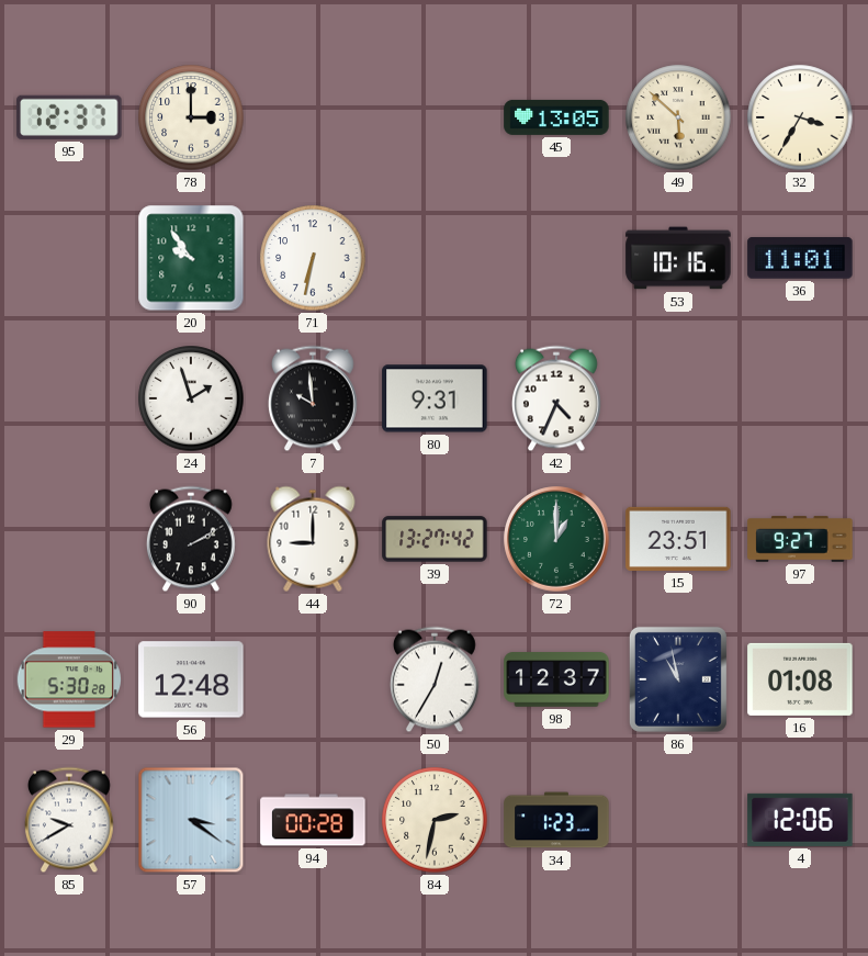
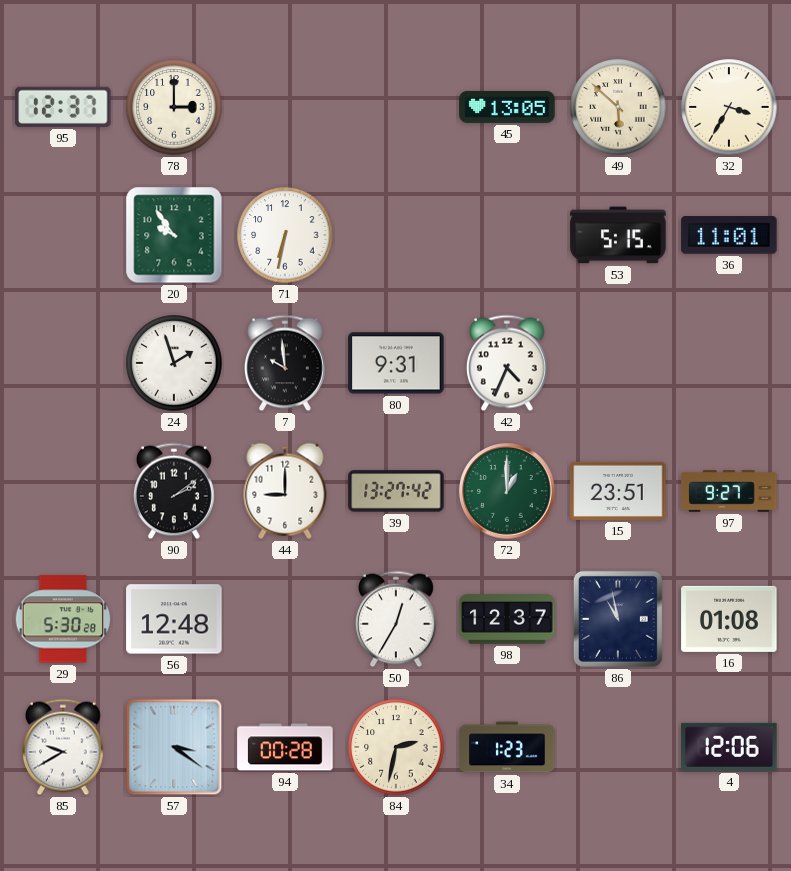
53: 10:16 -> 5:15
90: 2:10 -> 2:09
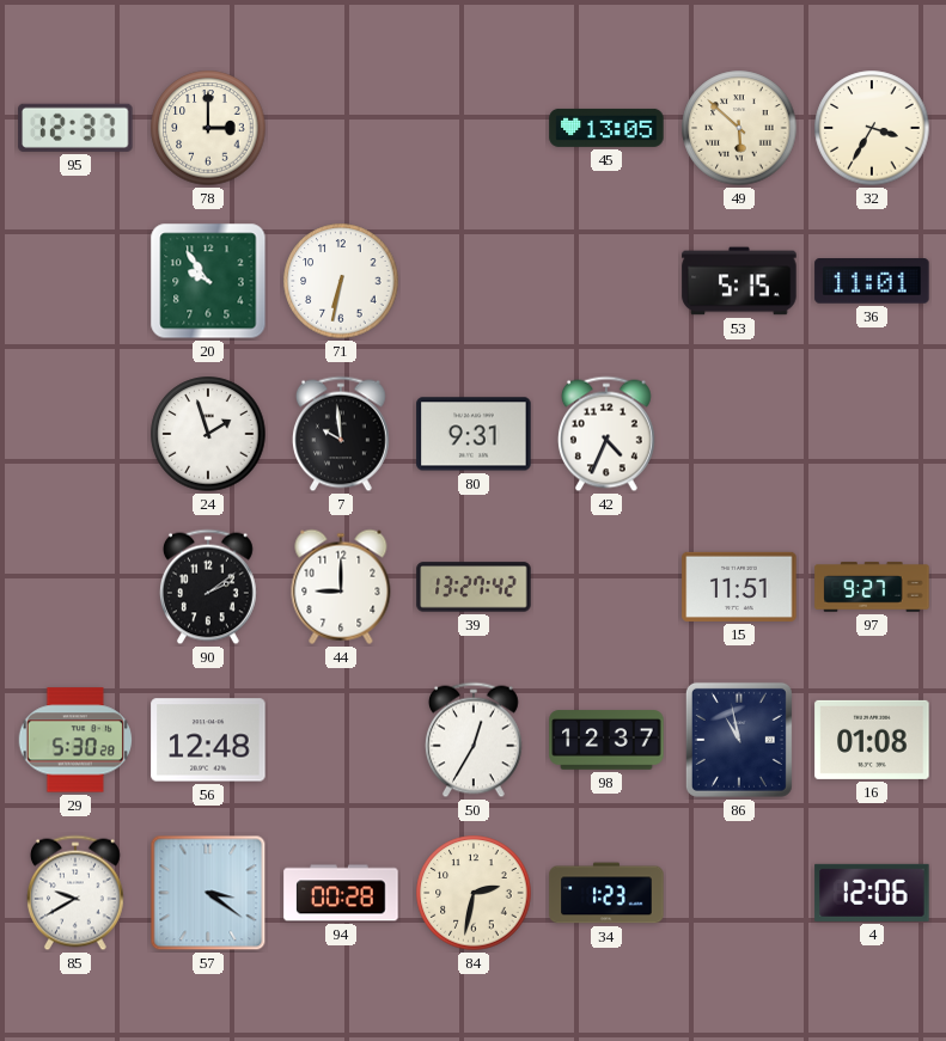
72: 1:00 -> none
15: 23:51 -> 11:51
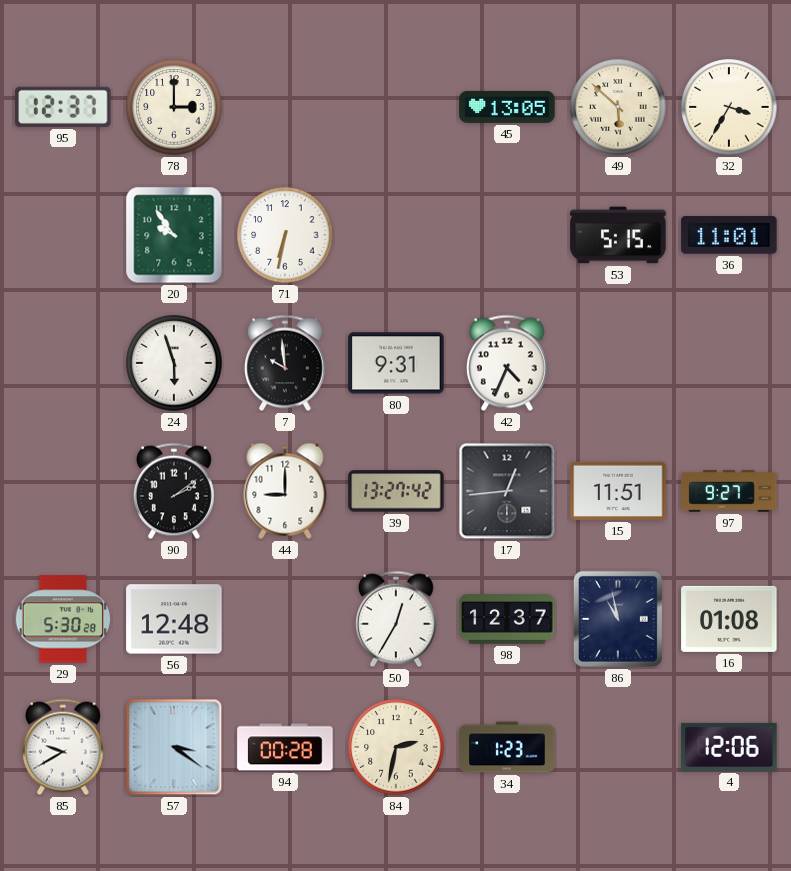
24: 1:57 -> 5:57
17: none -> 12:44
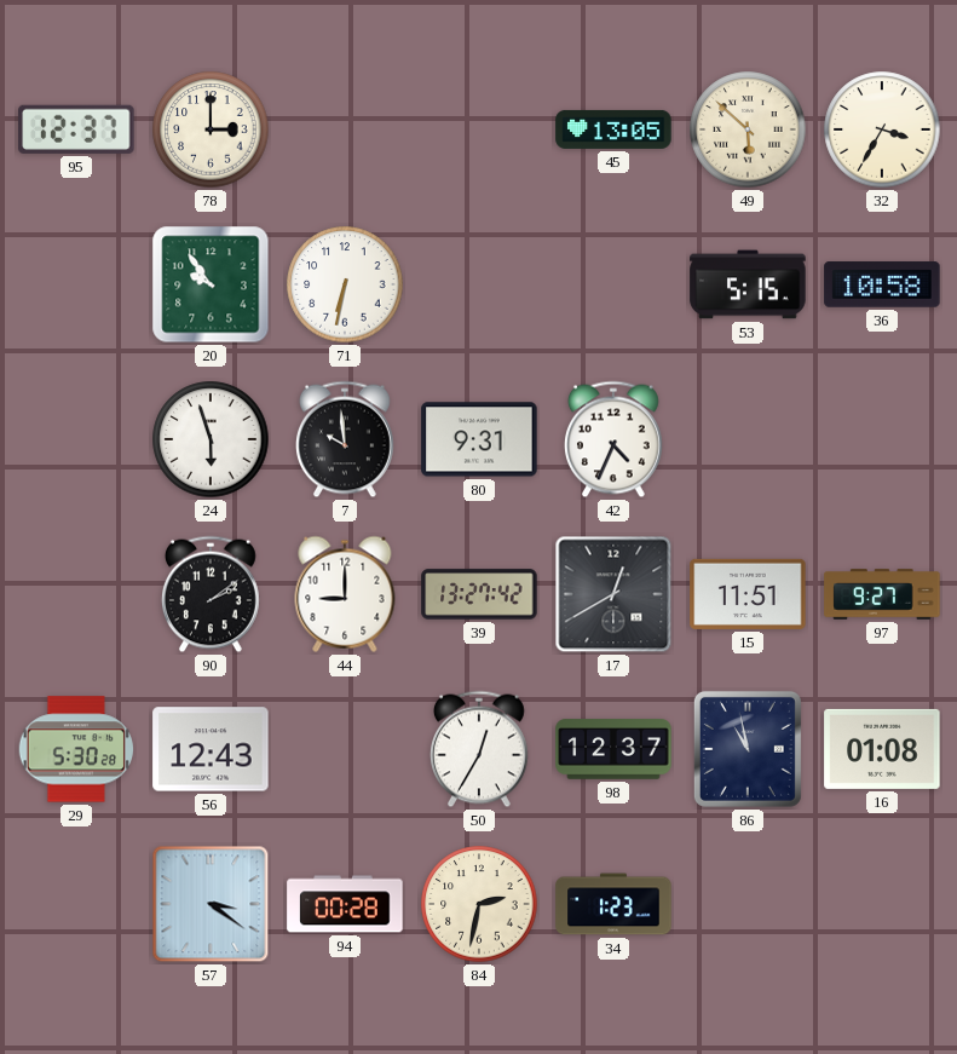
36: 11:01 -> 10:58
17: 12:44 -> 12:40
56: 12:48 -> 12:43
85: 9:40 -> none
4: 12:06 -> none
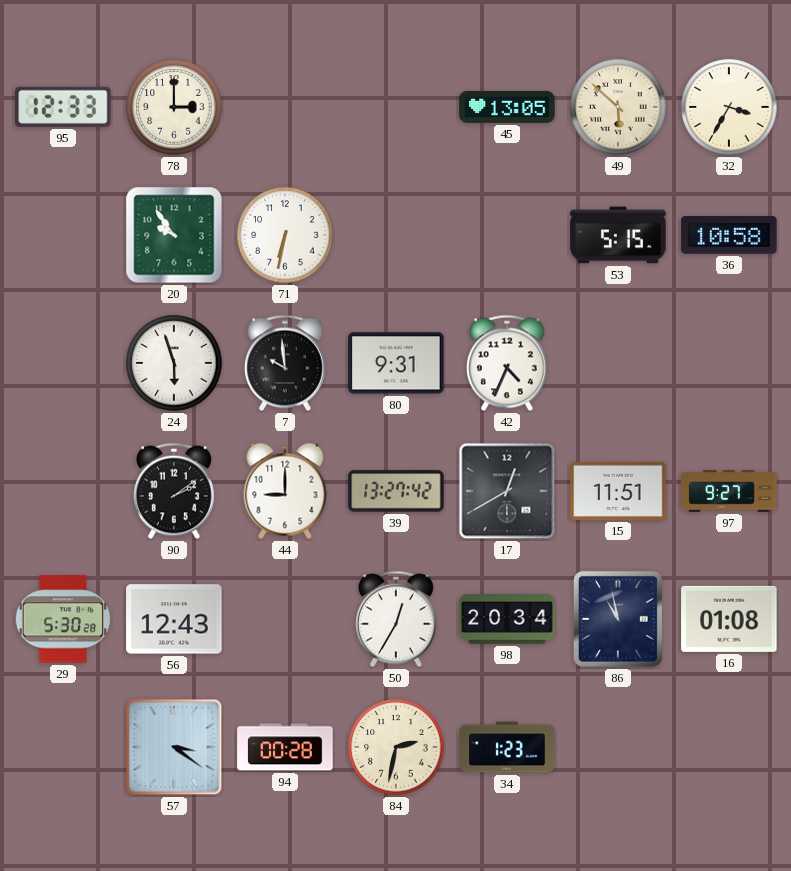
95: 12:37 -> 12:33
98: 12:37 -> 20:34
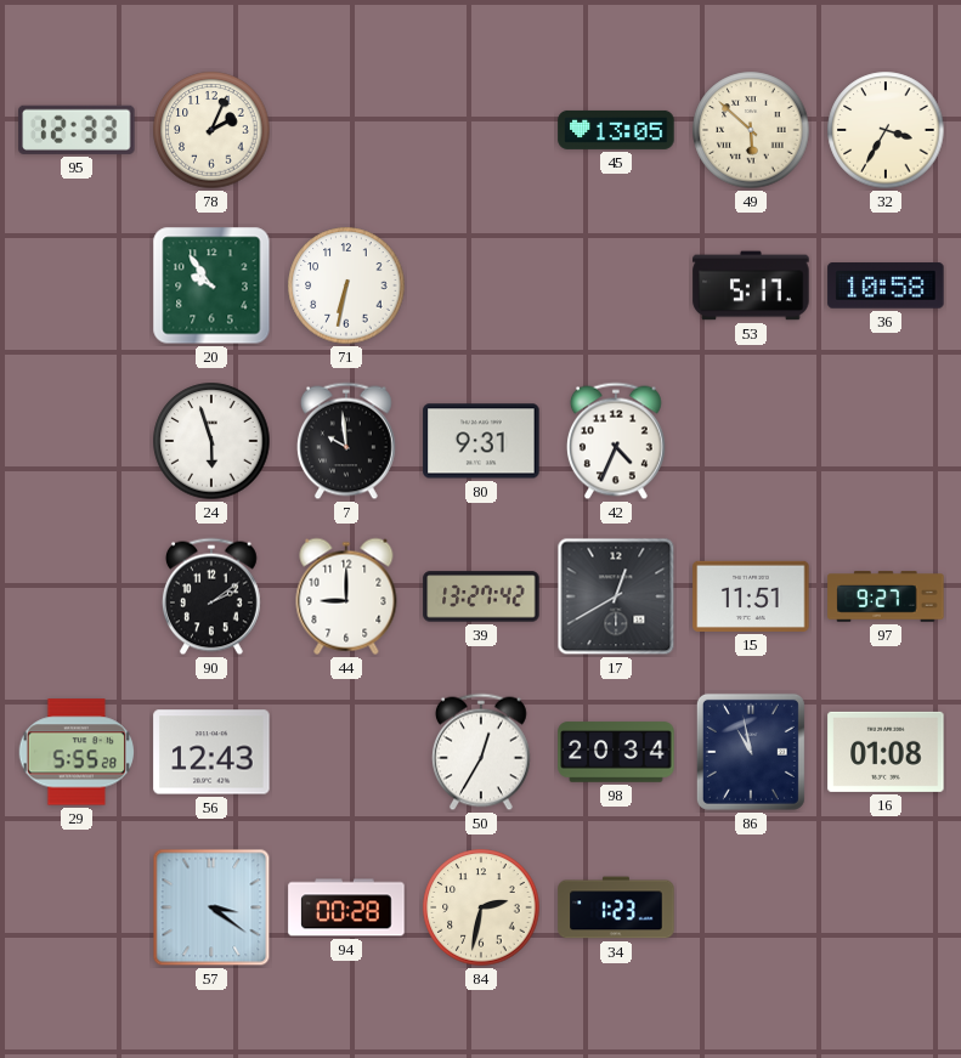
78: 3:00 -> 2:04
53: 5:15 -> 5:17
29: 5:30 -> 5:55
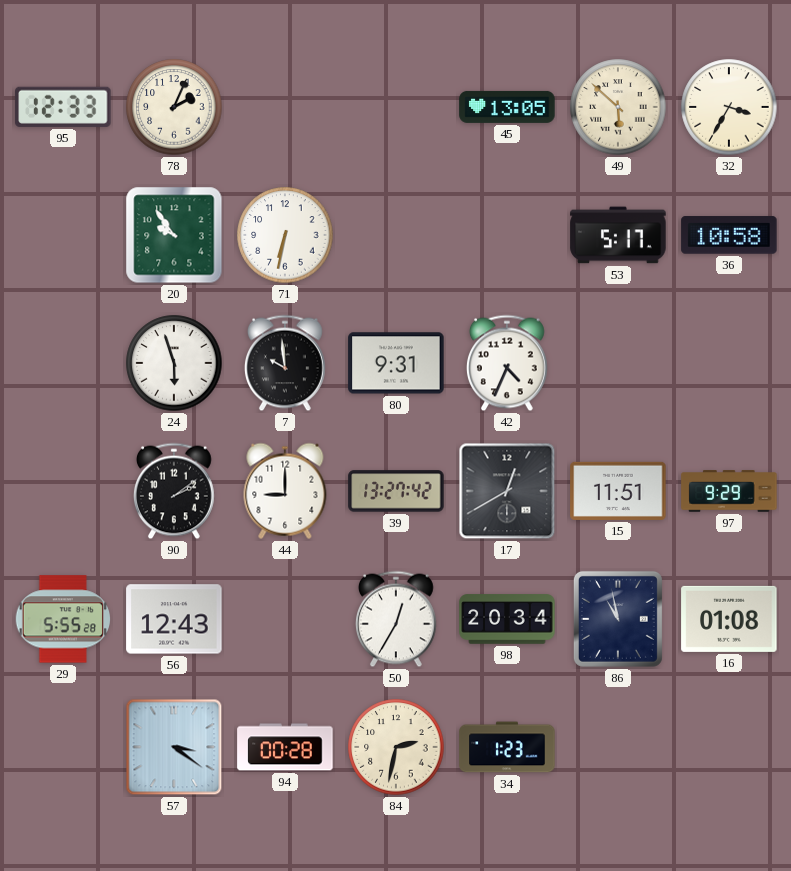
97: 9:27 -> 9:29
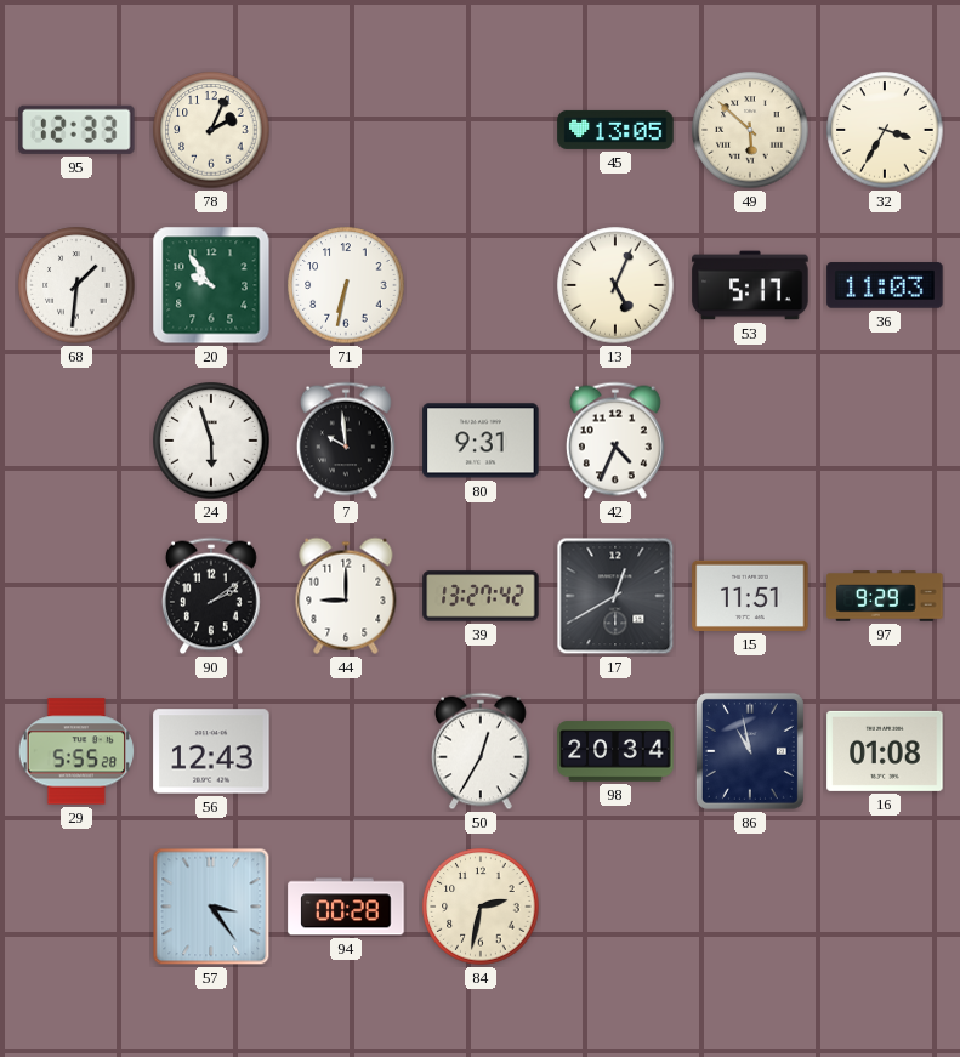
68: none -> 1:31
13: none -> 5:04
36: 10:58 -> 11:03
57: 3:21 -> 3:24
34: 1:23 -> none
